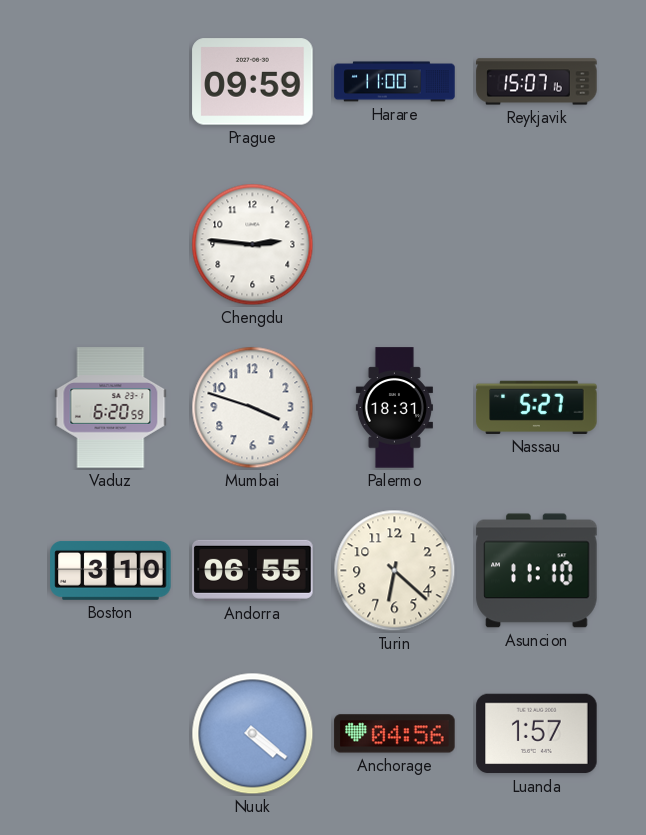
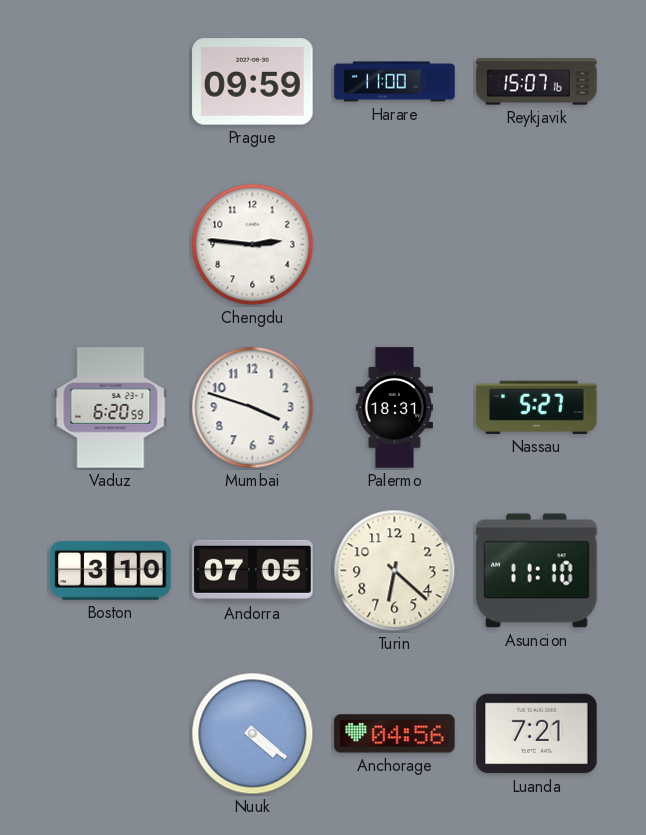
Andorra: 06:55 -> 07:05
Luanda: 1:57 -> 7:21
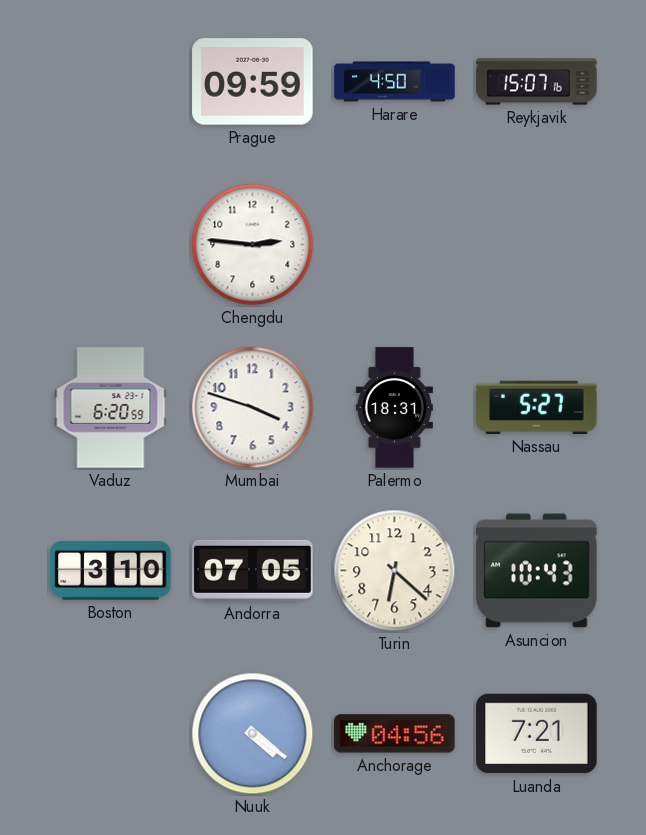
Harare: 11:00 -> 4:50
Asuncion: 11:10 -> 10:43
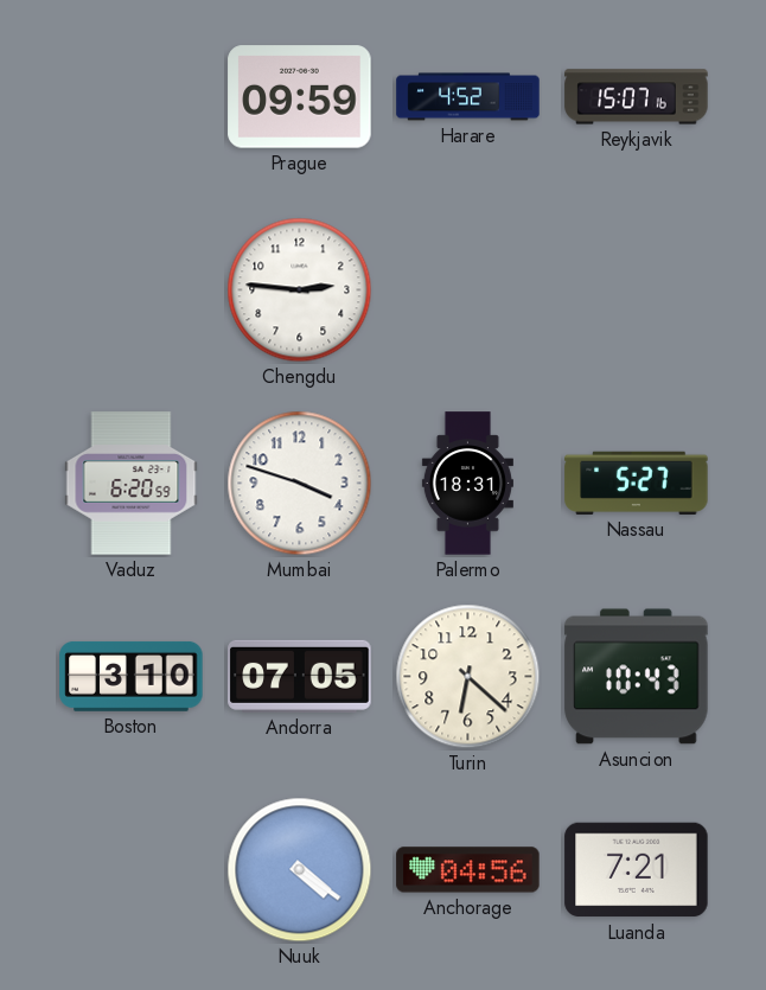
Harare: 4:50 -> 4:52
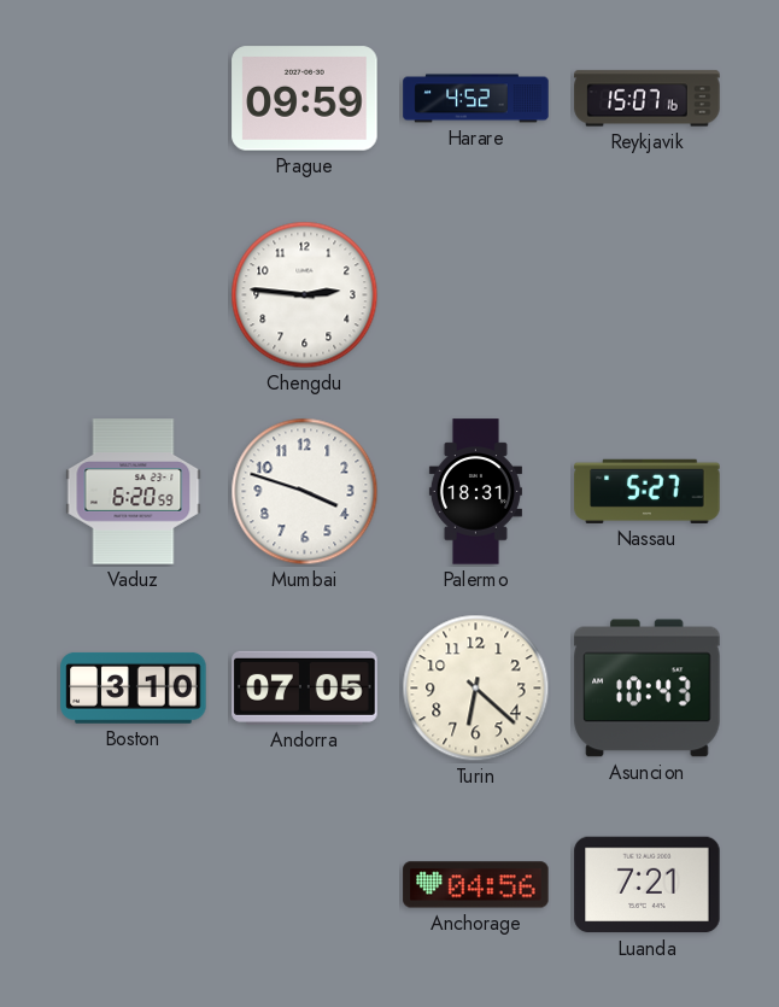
Nuuk: 4:21 -> none
